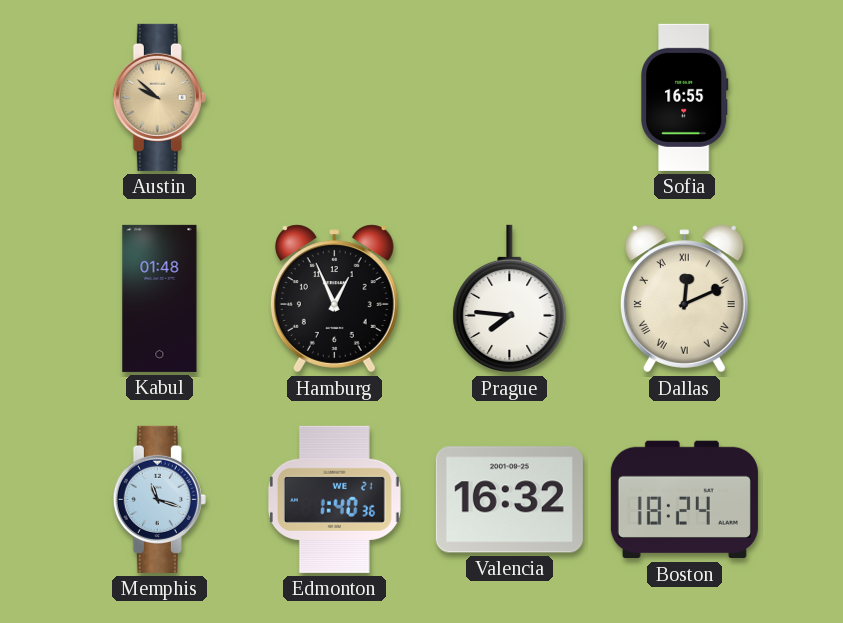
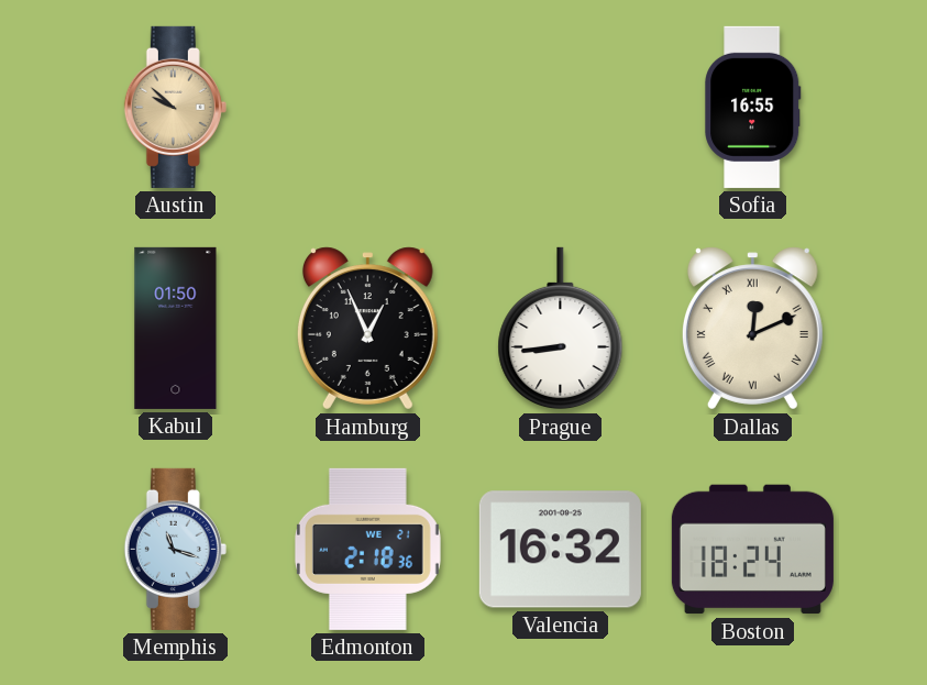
Kabul: 01:48 -> 01:50
Prague: 7:46 -> 8:44
Edmonton: 1:40 -> 2:18
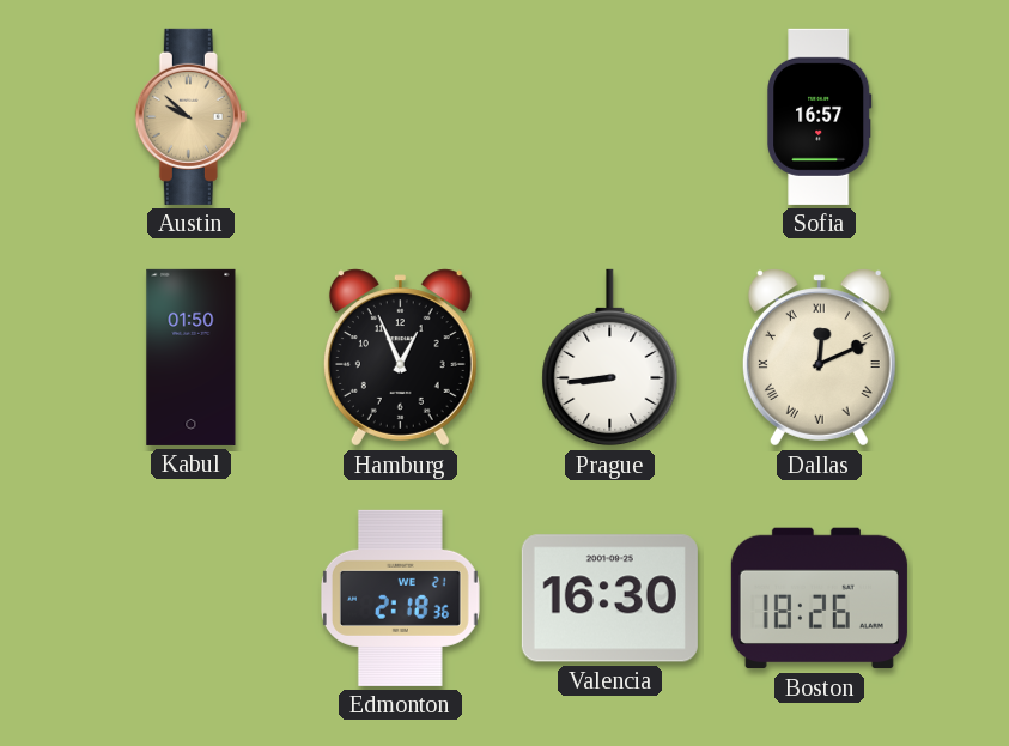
Sofia: 16:55 -> 16:57
Memphis: 11:18 -> none
Valencia: 16:32 -> 16:30
Boston: 18:24 -> 18:26
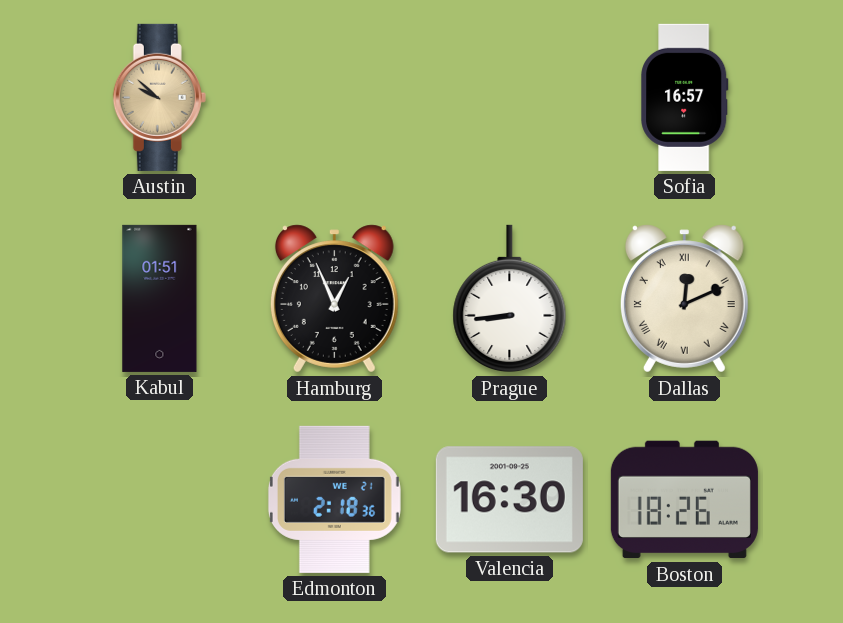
Kabul: 01:50 -> 01:51
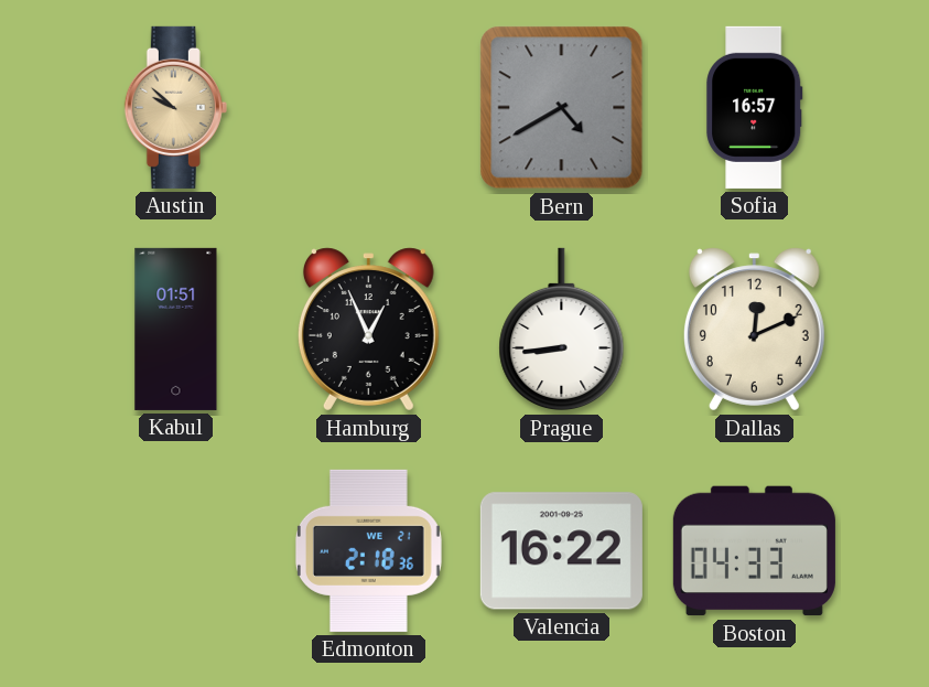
Bern: none -> 4:40
Dallas numerals: Roman -> Arabic
Valencia: 16:30 -> 16:22
Boston: 18:26 -> 04:33
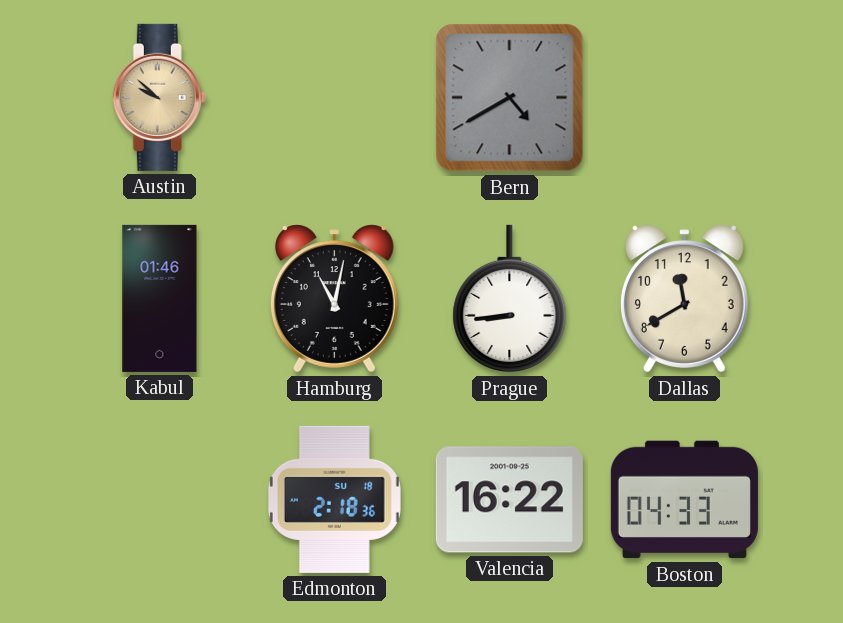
Sofia: 16:57 -> none
Kabul: 01:51 -> 01:46
Hamburg: 12:56 -> 11:02
Dallas: 12:11 -> 11:40
Edmonton date: WE 21 -> SU 18
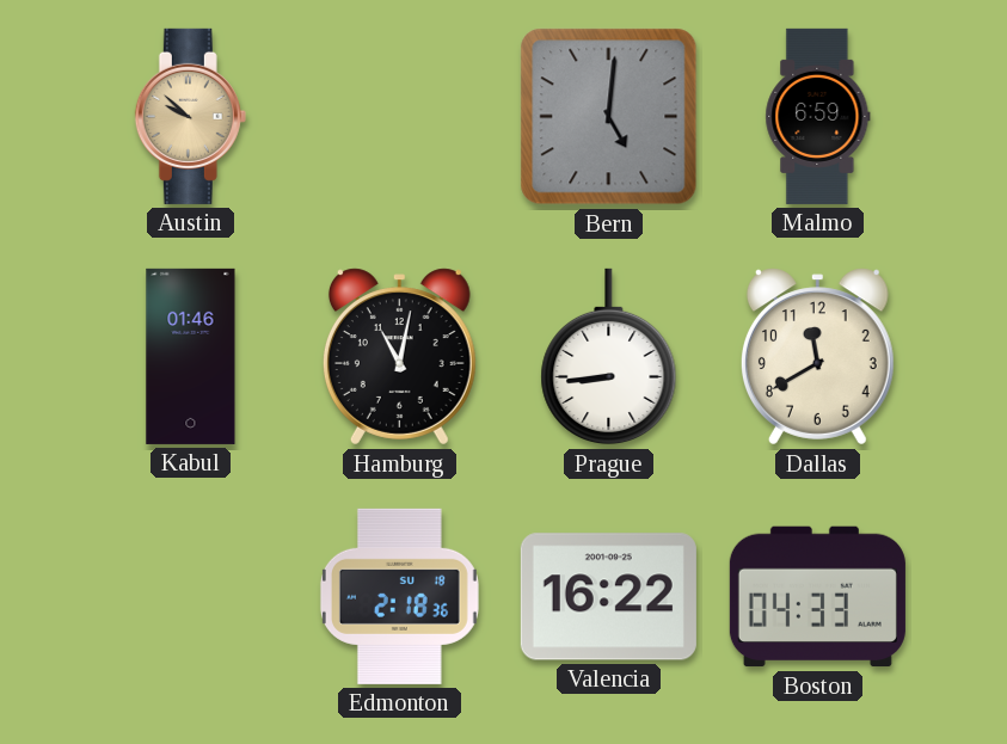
Bern: 4:40 -> 5:01
Malmo: none -> 6:59
